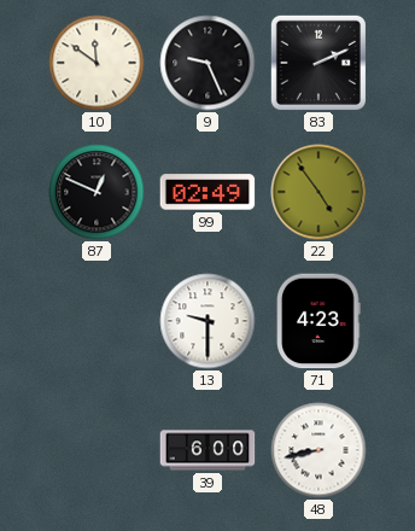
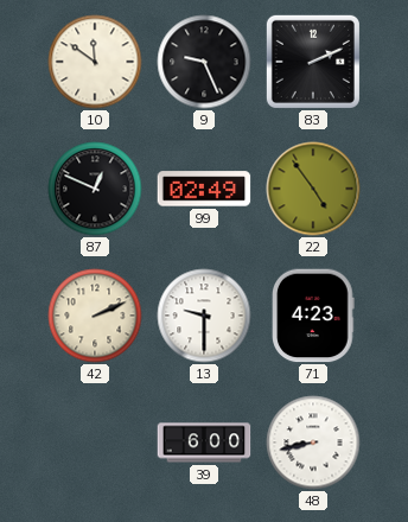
42: none -> 2:11
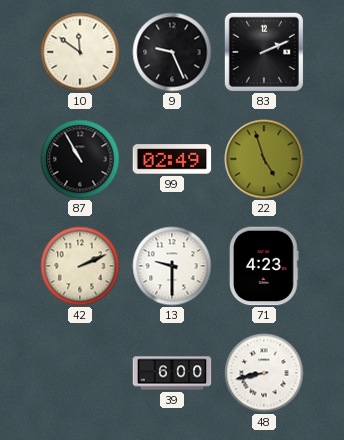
87: 12:49 -> 10:55
22: 4:54 -> 4:57
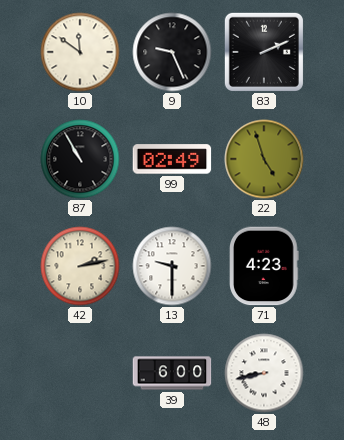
42: 2:11 -> 2:13
